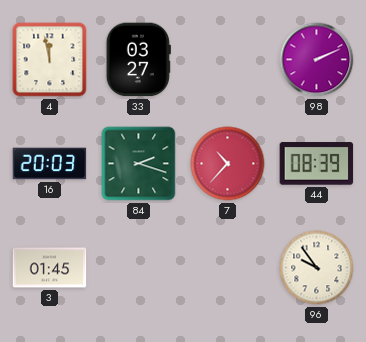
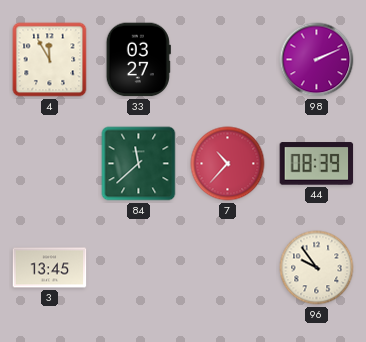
4: 11:58 -> 11:55
16: 20:03 -> none
84: 2:18 -> 11:38
3: 01:45 -> 13:45
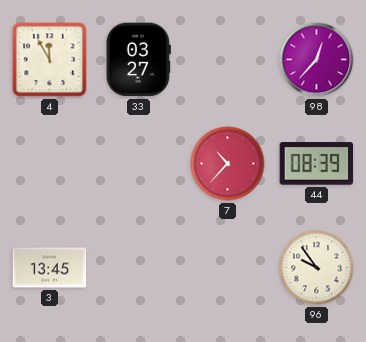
98: 2:11 -> 12:37
84: 11:38 -> none
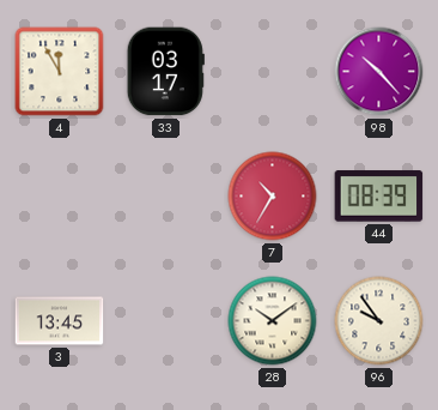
33: 03:27 -> 03:17
98: 12:37 -> 10:23
7: 10:37 -> 10:35
28: none -> 10:09
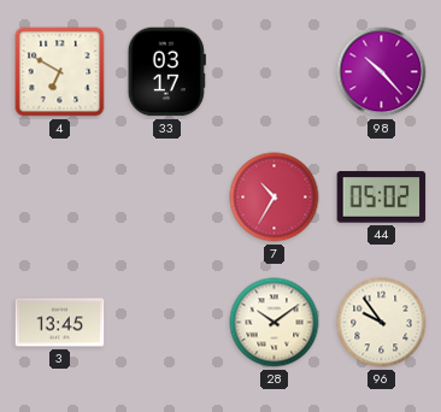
4: 11:55 -> 6:50
44: 08:39 -> 05:02
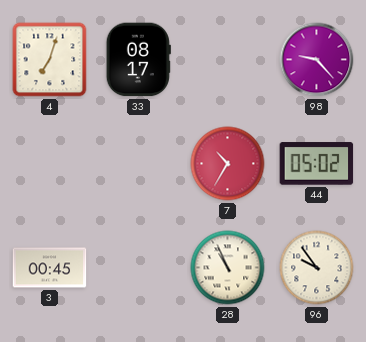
4: 6:50 -> 7:03
33: 03:17 -> 08:17
98: 10:23 -> 9:23
3: 13:45 -> 00:45
28: 10:09 -> 10:56
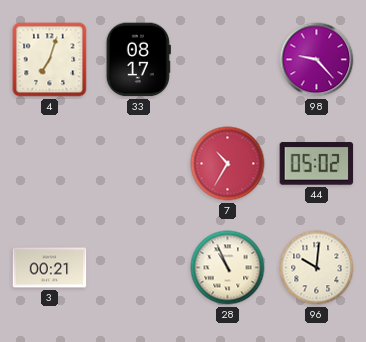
3: 00:45 -> 00:21
96: 9:54 -> 10:01
